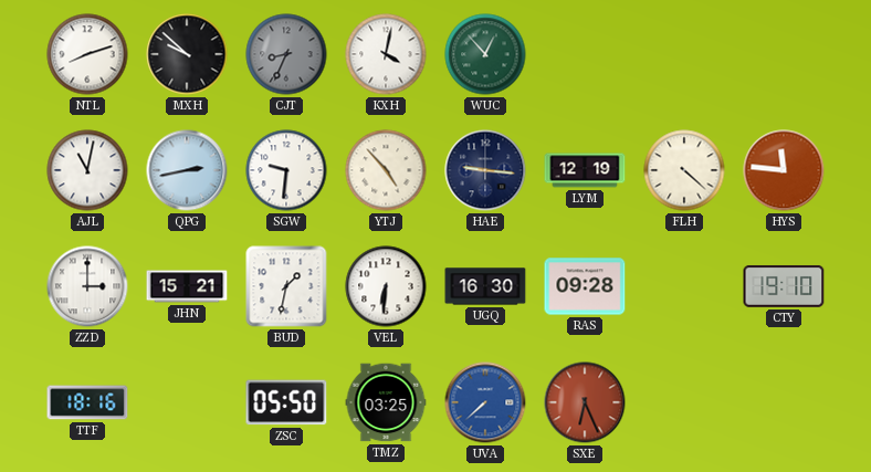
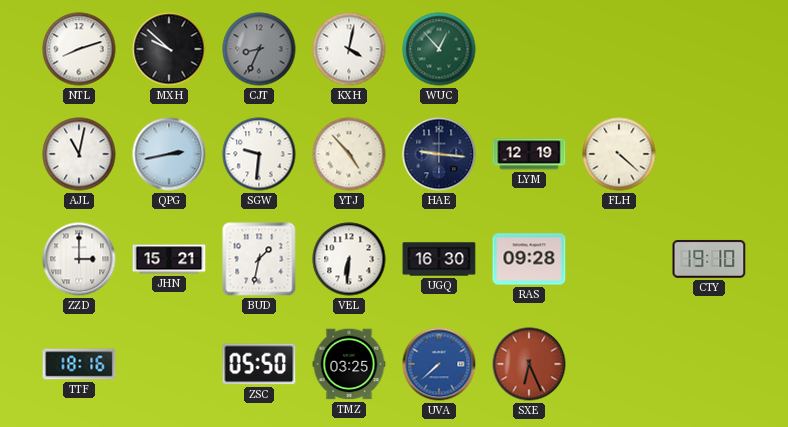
HYS: 11:46 -> none
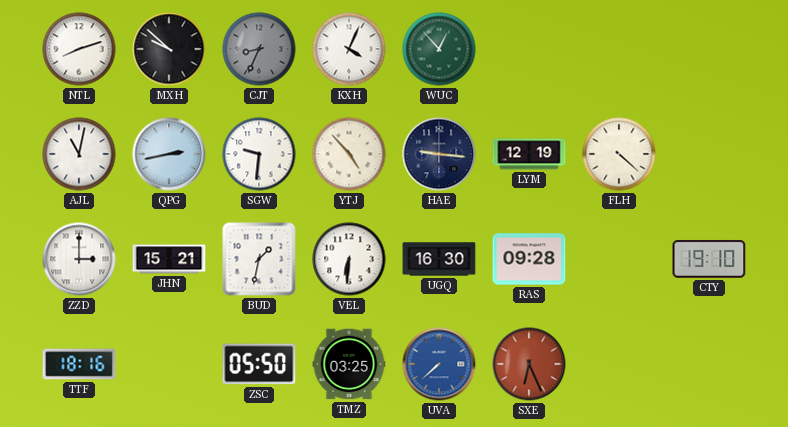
KXH: 4:02 -> 4:04
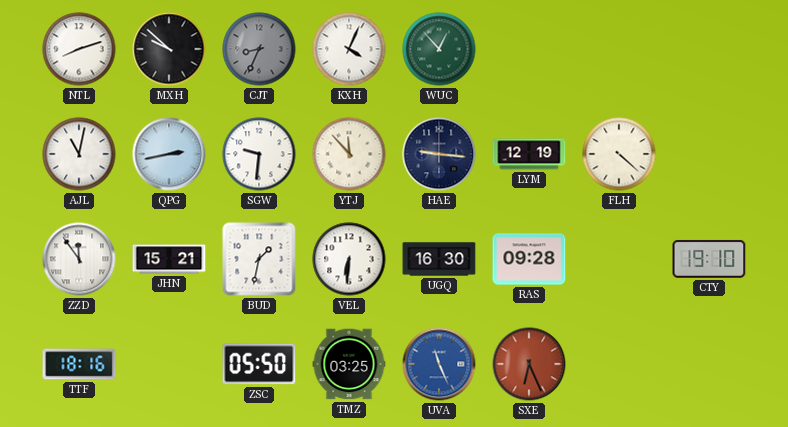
YTJ: 4:53 -> 11:53
ZZD: 3:00 -> 11:54
UVA: 7:38 -> 11:26
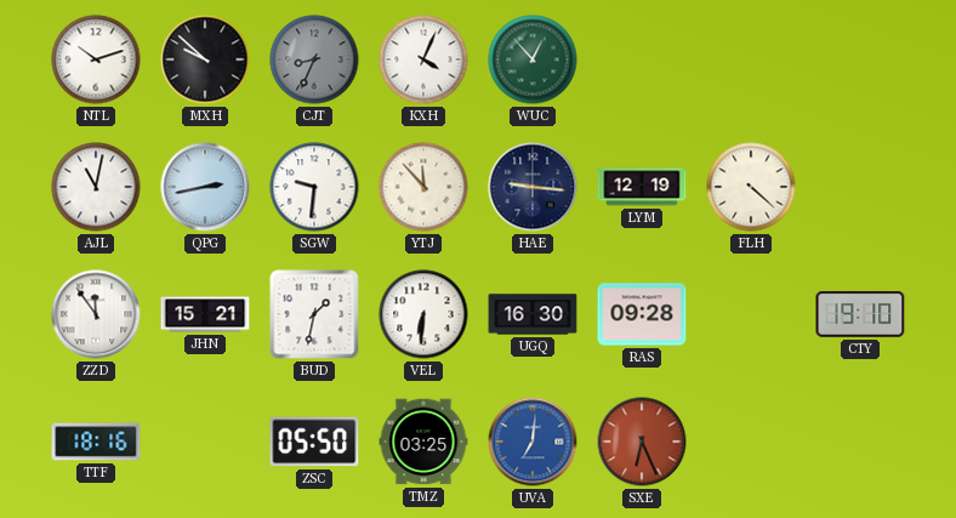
NTL: 8:12 -> 10:12
UVA: 11:26 -> 7:01
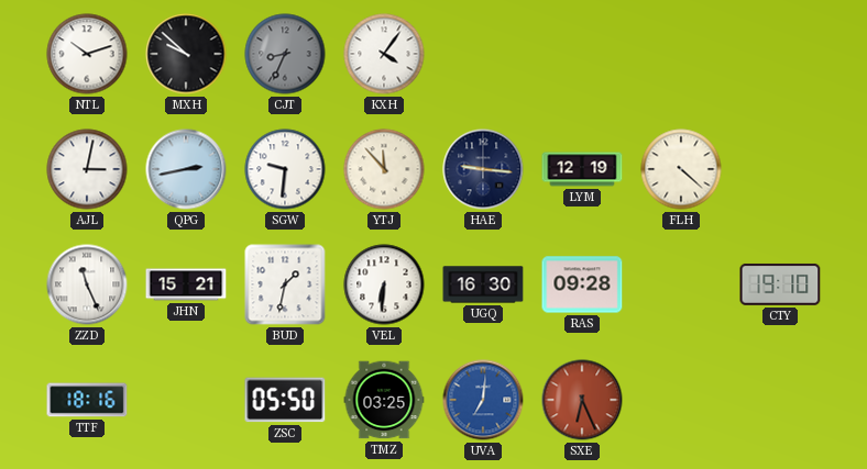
KXH: 4:04 -> 4:06
WUC: 12:53 -> none
AJL: 11:02 -> 3:02
ZZD: 11:54 -> 11:26
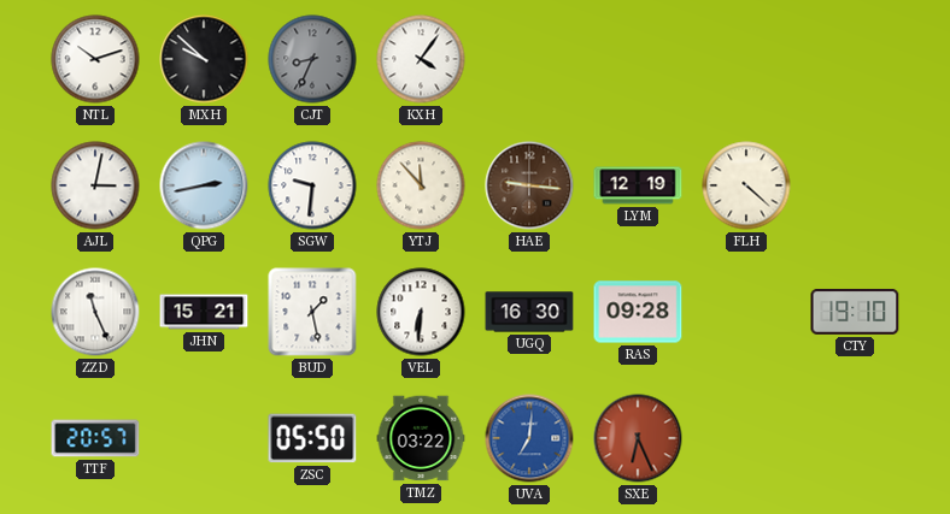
HAE dial: navy -> brown
BUD: 1:32 -> 1:28
TTF: 18:16 -> 20:57
TMZ: 03:25 -> 03:22
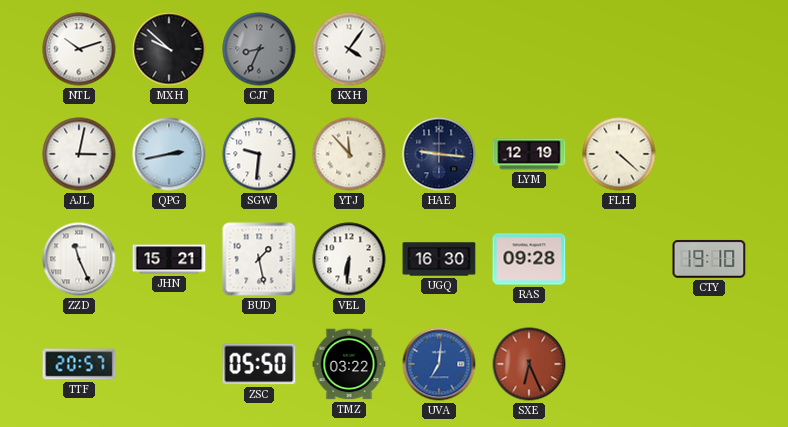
HAE dial: brown -> navy
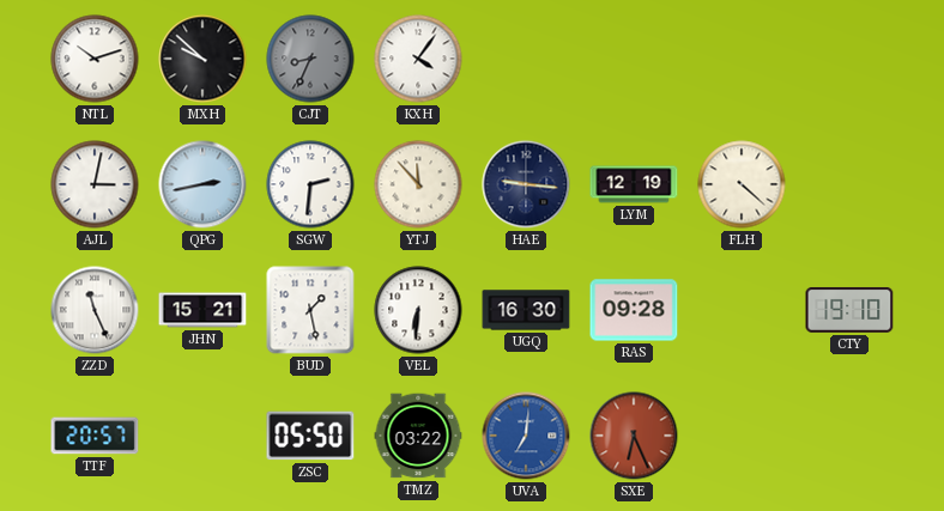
SGW: 9:31 -> 2:31
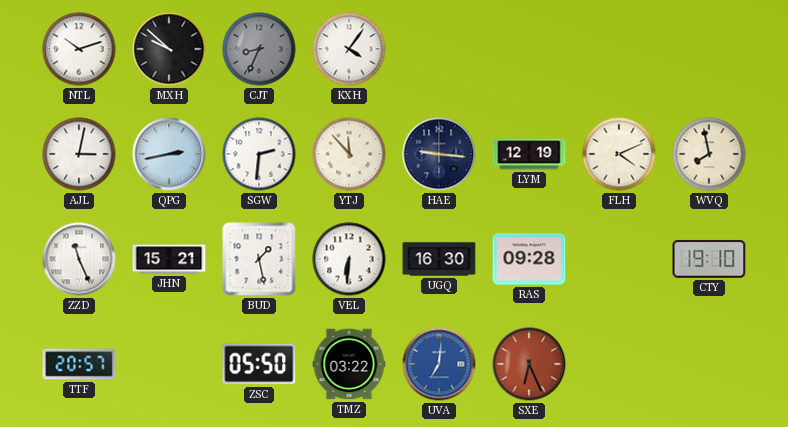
FLH: 4:22 -> 4:11
WVQ: none -> 7:58
